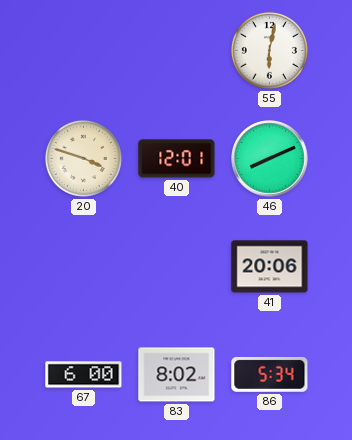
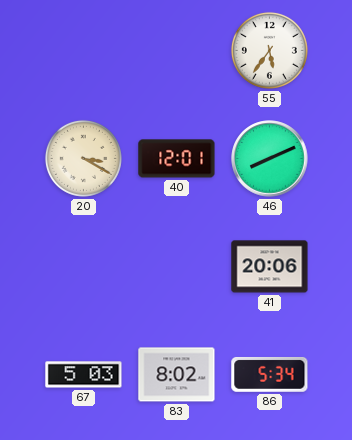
55: 6:02 -> 5:36
20: 3:48 -> 3:20
67: 6:00 -> 5:03
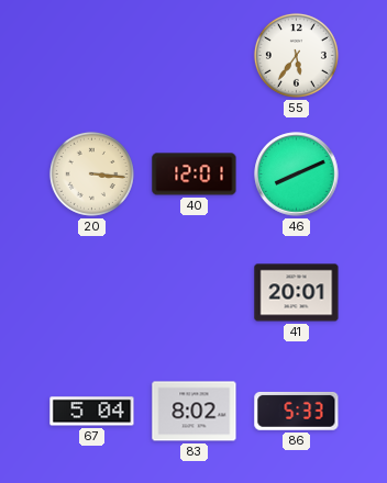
20: 3:20 -> 3:16
41: 20:06 -> 20:01
67: 5:03 -> 5:04
86: 5:34 -> 5:33
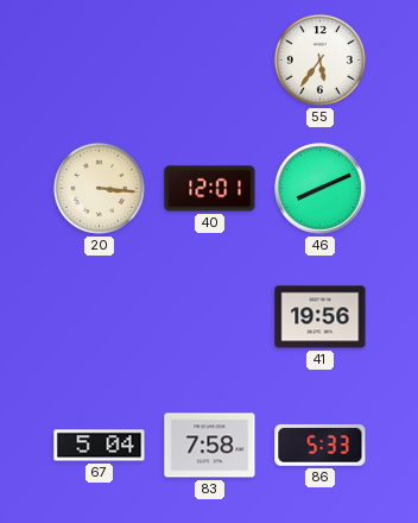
41: 20:01 -> 19:56
83: 8:02 -> 7:58
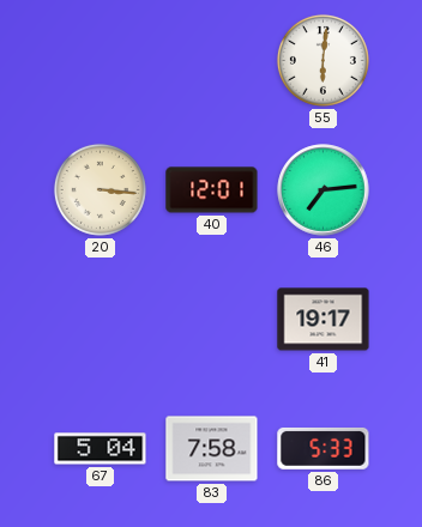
55: 5:36 -> 6:01
46: 8:11 -> 7:14
41: 19:56 -> 19:17
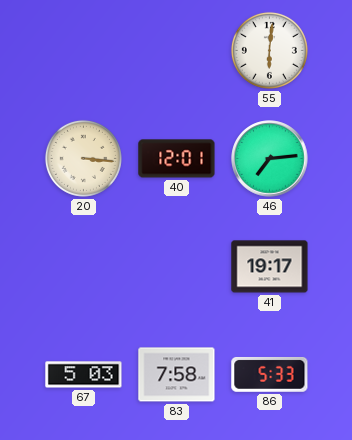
67: 5:04 -> 5:03
